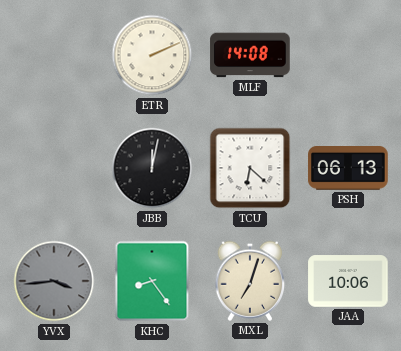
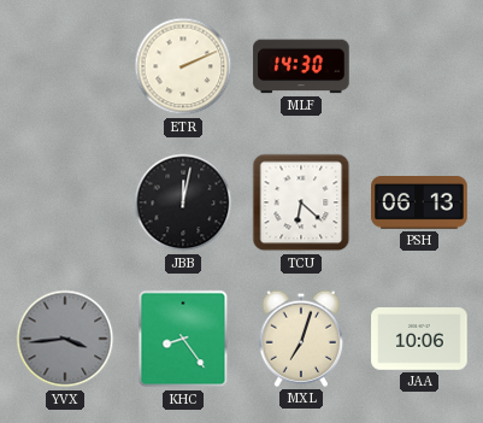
MLF: 14:08 -> 14:30
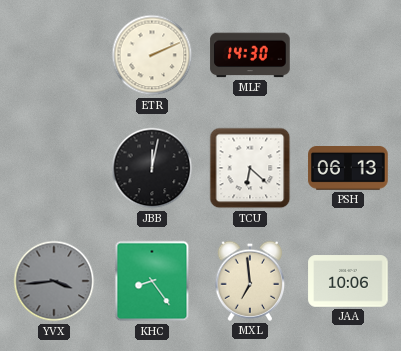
MXL: 7:03 -> 6:59
